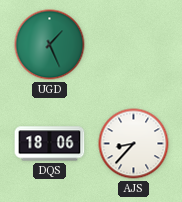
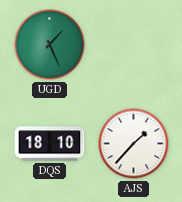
DQS: 18:06 -> 18:10
AJS: 8:37 -> 1:37
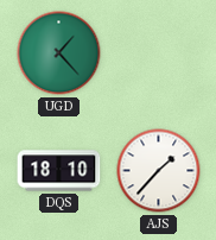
UGD: 1:26 -> 1:23
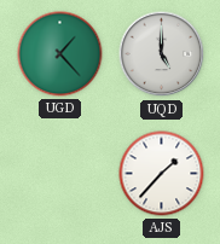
UQD: none -> 5:00
DQS: 18:10 -> none
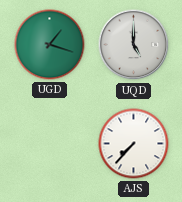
UGD: 1:23 -> 1:18
AJS: 1:37 -> 7:37
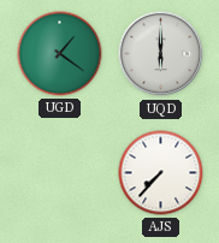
UGD: 1:18 -> 1:21
UQD: 5:00 -> 6:00
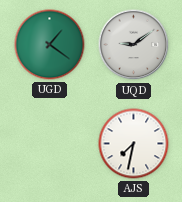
UQD: 6:00 -> 9:09
AJS: 7:37 -> 7:32
